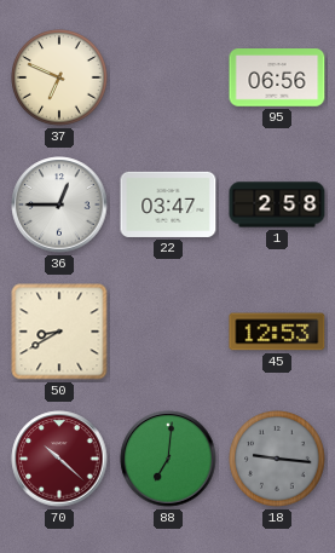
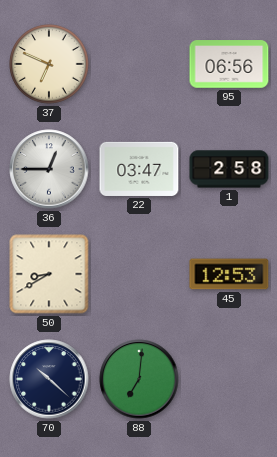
70 dial: burgundy -> navy
18: 9:16 -> none
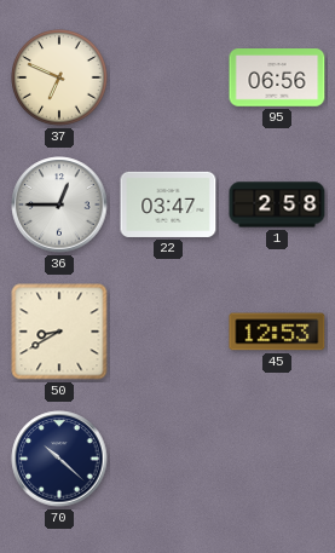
88: 7:01 -> none
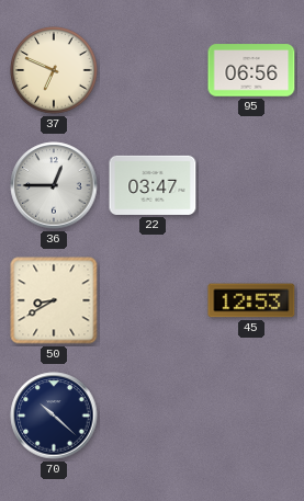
1: 2:58 -> none
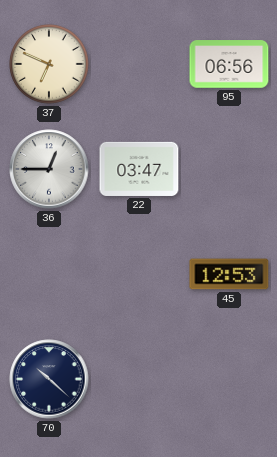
50: 8:40 -> none
